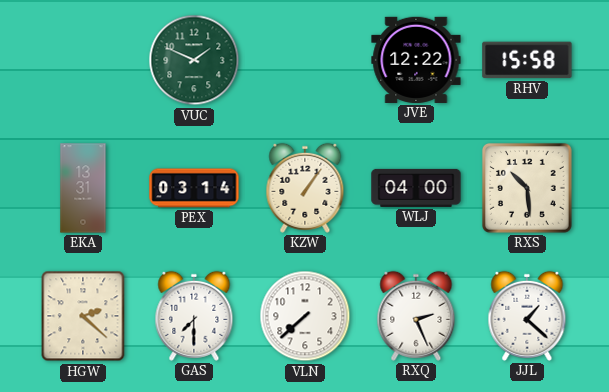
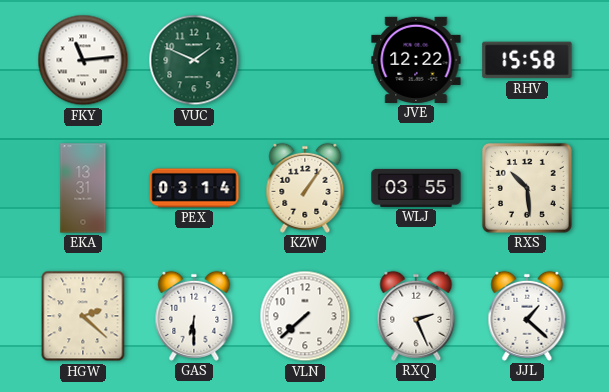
FKY: none -> 11:14
WLJ: 04:00 -> 03:55
GAS: 7:30 -> 6:30
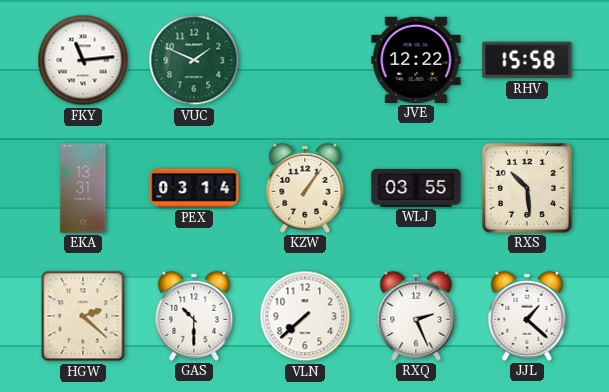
GAS: 6:30 -> 10:30
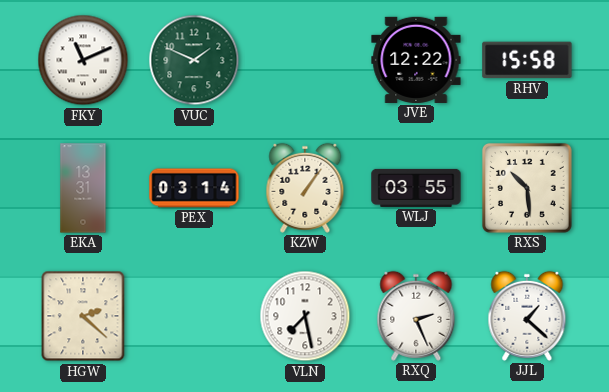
FKY: 11:14 -> 11:11
GAS: 10:30 -> none
VLN: 7:38 -> 7:28
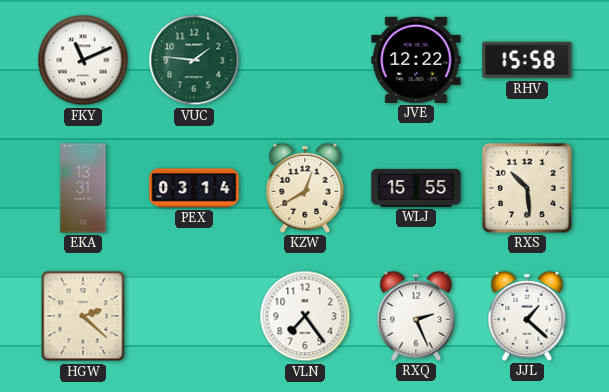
VUC: 1:49 -> 1:46
KZW: 1:06 -> 12:40
WLJ: 03:55 -> 15:55
VLN: 7:28 -> 7:24
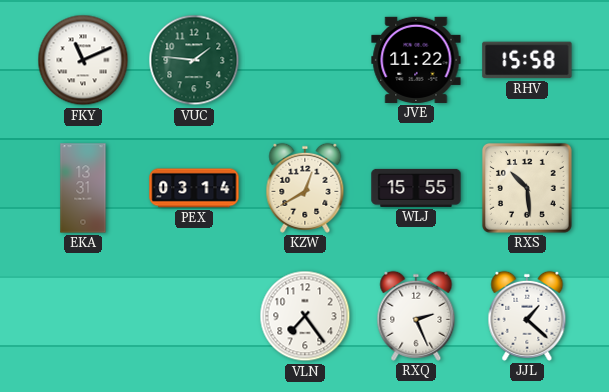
JVE: 12:22 -> 11:22
HGW: 2:22 -> none
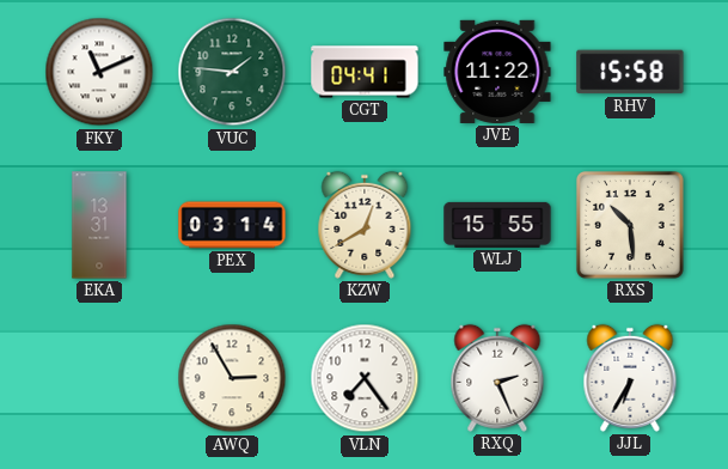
CGT: none -> 04:41
AWQ: none -> 2:55
JJL: 1:22 -> 6:35
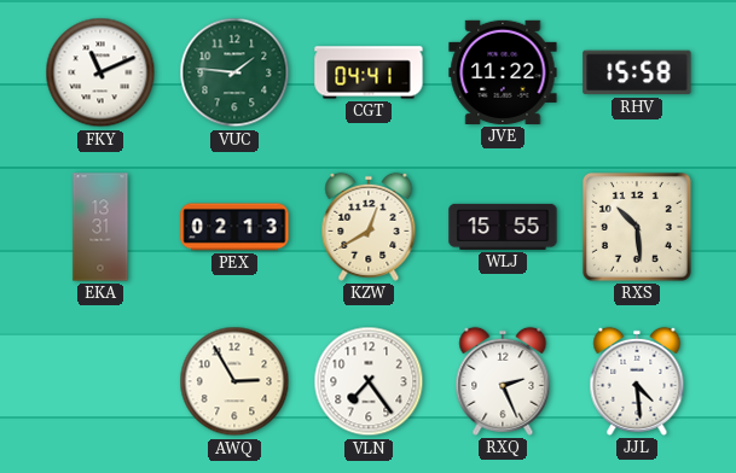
PEX: 03:14 -> 02:13
JJL: 6:35 -> 4:29
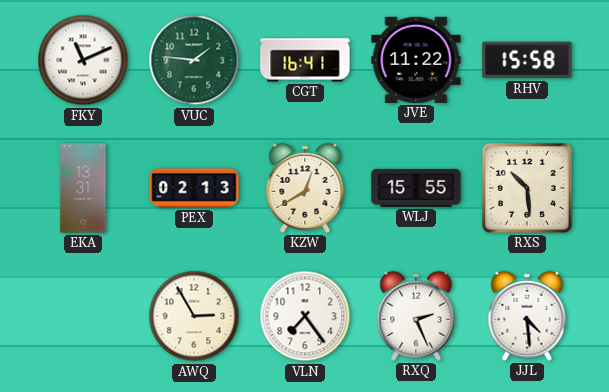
CGT: 04:41 -> 16:41
